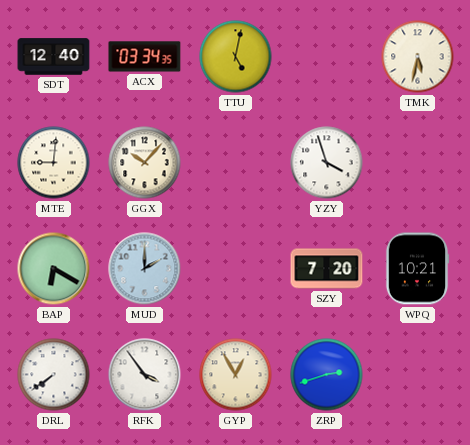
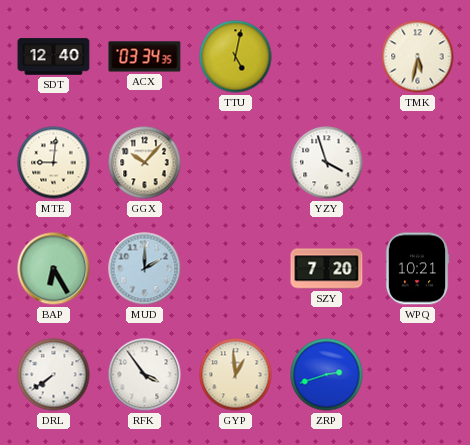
BAP: 6:20 -> 6:25
GYP: 12:55 -> 12:59
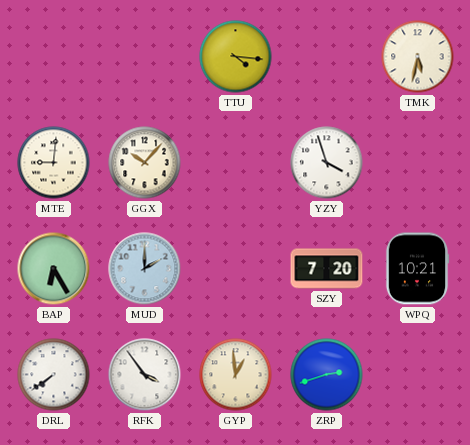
SDT: 12:40 -> none
ACX: 03:34 -> none
TTU: 5:02 -> 4:16
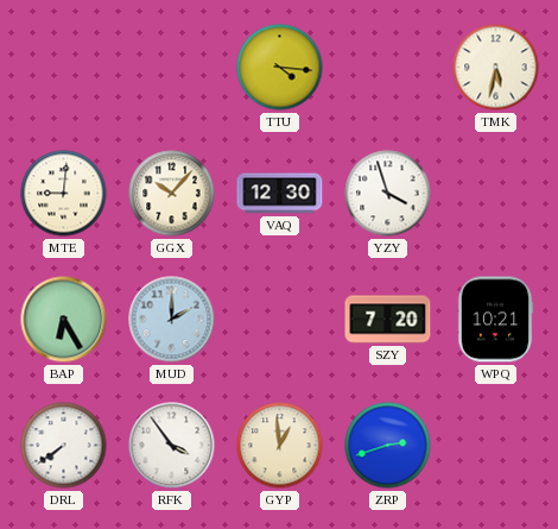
VAQ: none -> 12:30
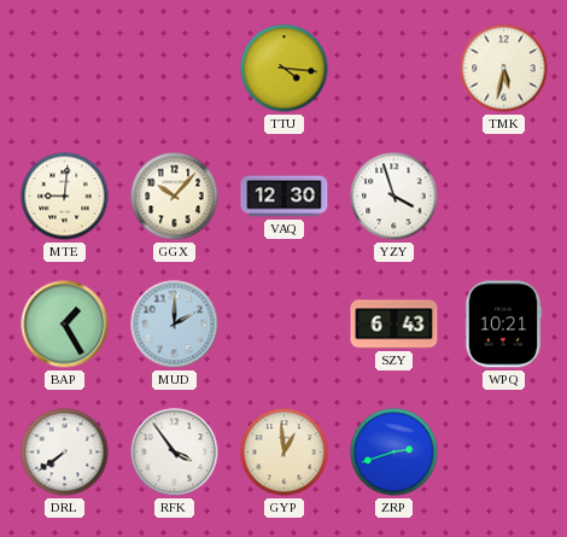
BAP: 6:25 -> 1:25
SZY: 7:20 -> 6:43
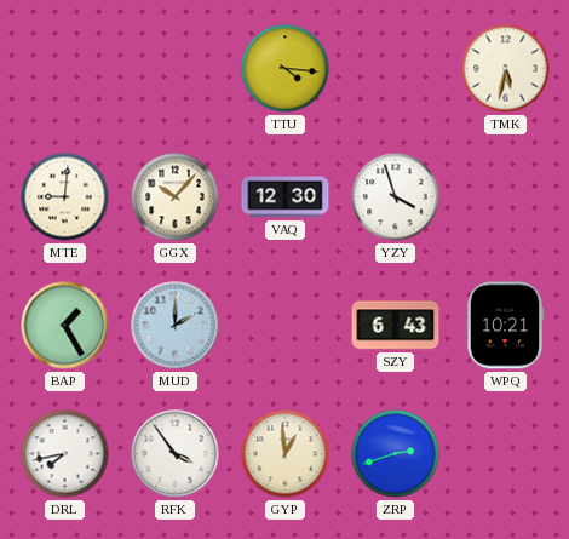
DRL: 7:39 -> 7:43
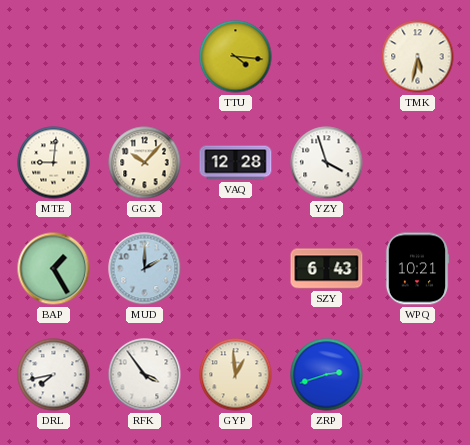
VAQ: 12:30 -> 12:28
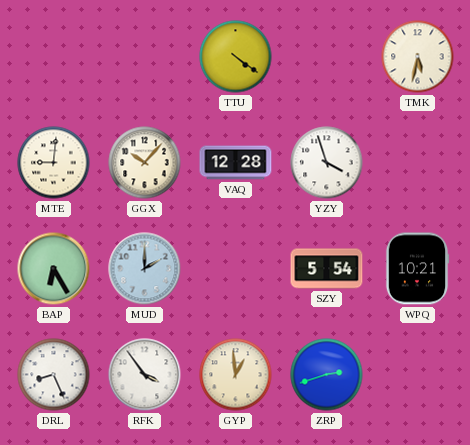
TTU: 4:16 -> 4:21
BAP: 1:25 -> 6:25
SZY: 6:43 -> 5:54
DRL: 7:43 -> 8:26
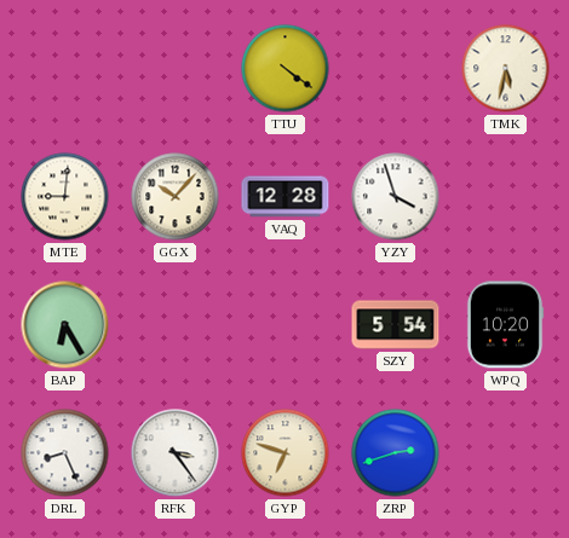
MUD: 2:00 -> none
WPQ: 10:21 -> 10:20
RFK: 3:54 -> 3:24
GYP: 12:59 -> 6:48
